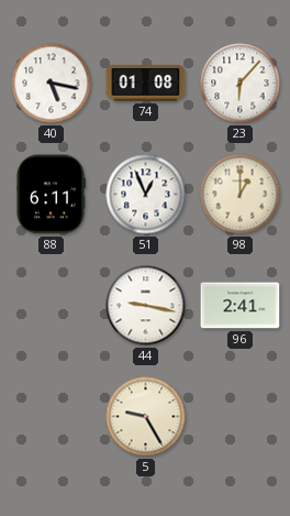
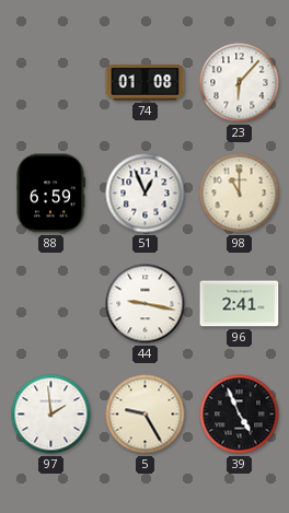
40: 5:17 -> none
88: 6:11 -> 6:59
98: 1:00 -> 11:00
97: none -> 1:59
39: none -> 4:56
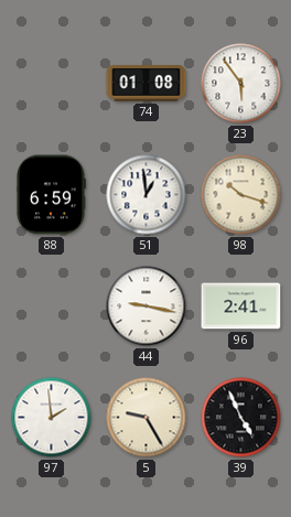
23: 6:07 -> 5:54
51: 12:56 -> 12:59
98: 11:00 -> 10:18
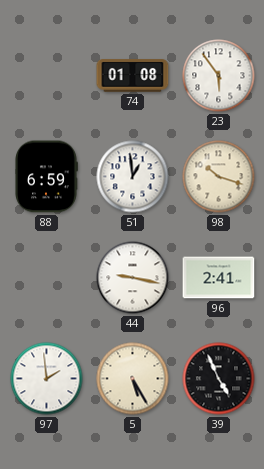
5: 9:25 -> 5:25
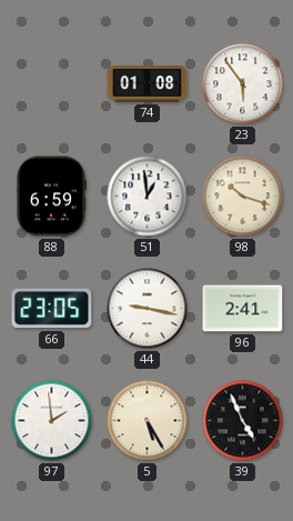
66: none -> 23:05
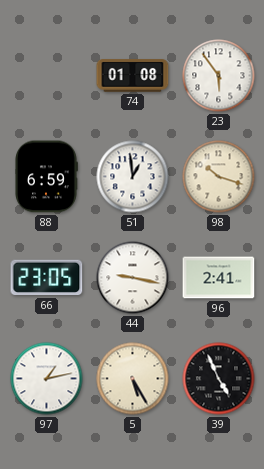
97: 1:59 -> 1:13
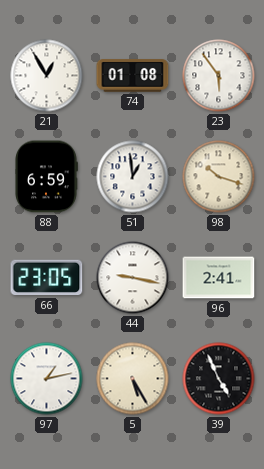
21: none -> 12:55
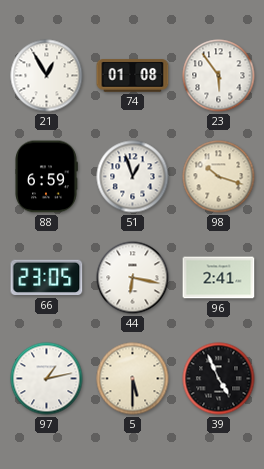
51: 12:59 -> 12:57
44: 9:17 -> 6:17
5: 5:25 -> 5:30
